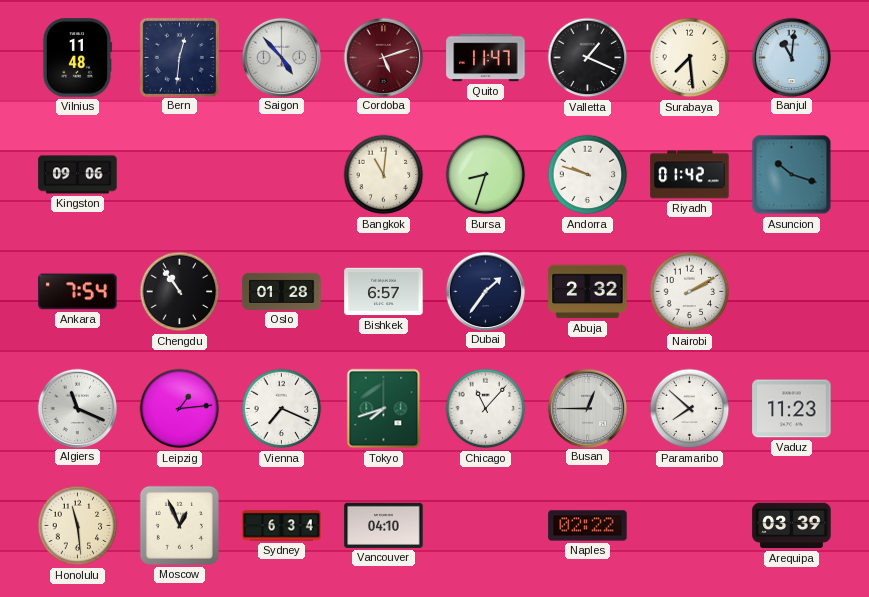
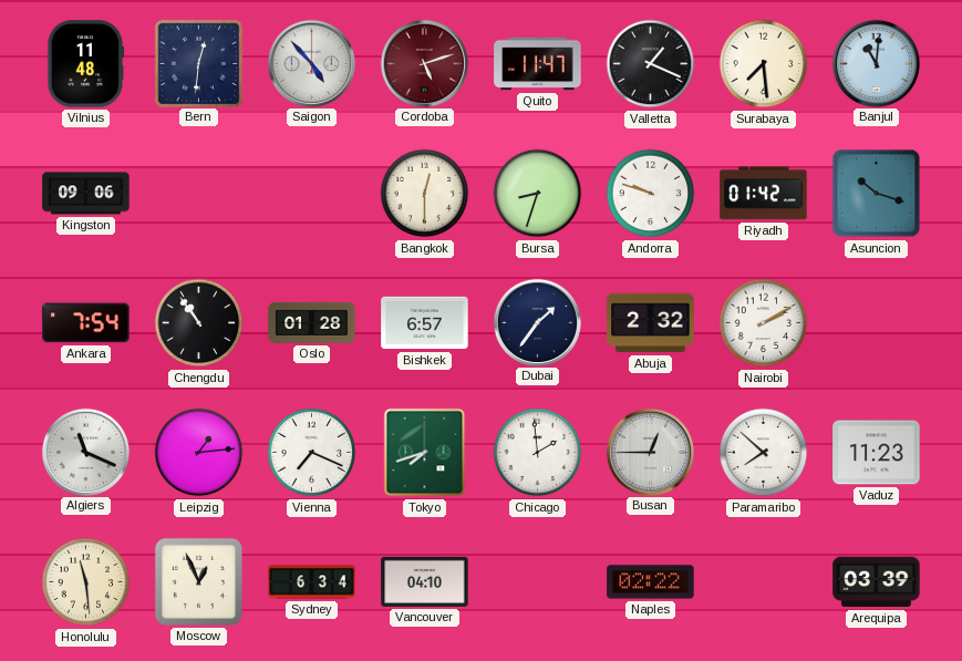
Bangkok: 11:01 -> 12:30
Chicago: 11:07 -> 1:59
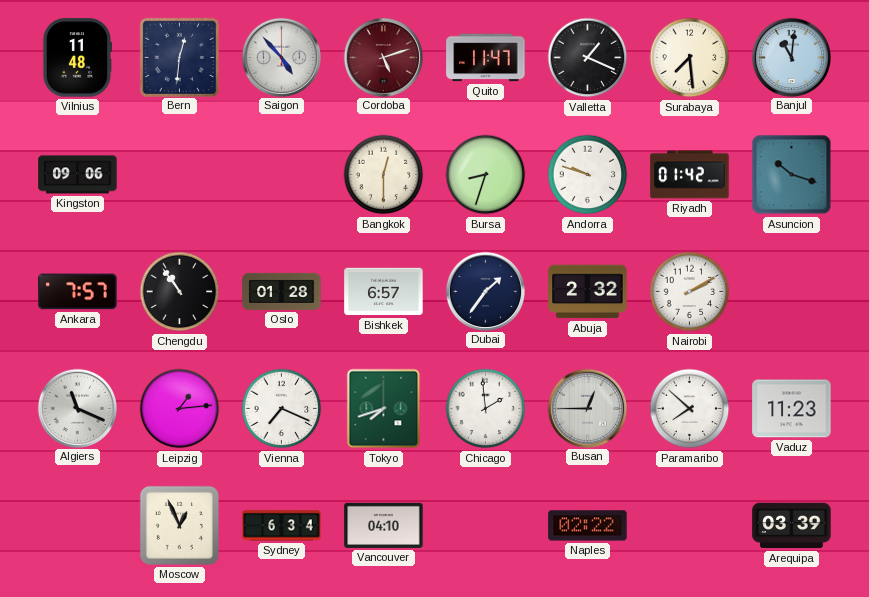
Ankara: 7:54 -> 7:57
Honolulu: 11:29 -> none
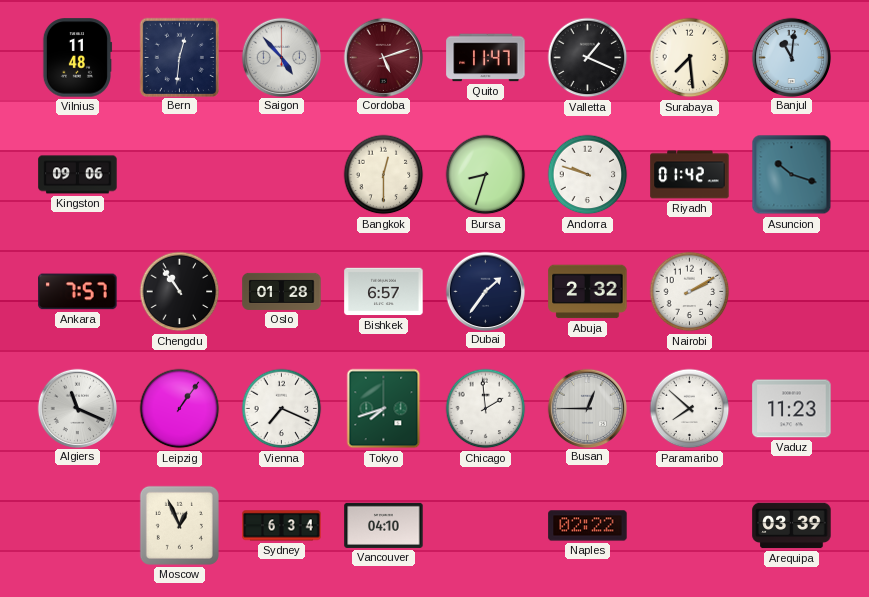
Leipzig: 1:14 -> 1:06
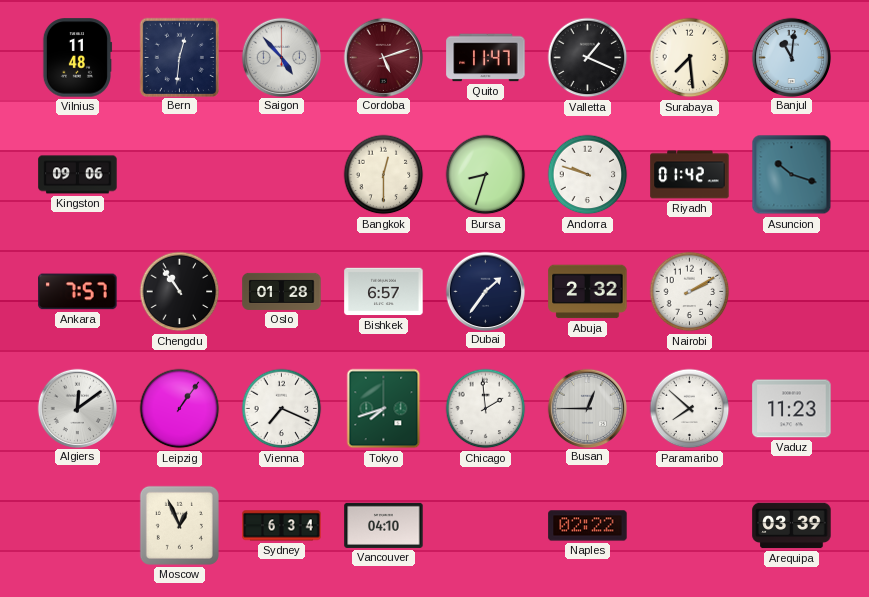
Algiers: 11:19 -> 12:09
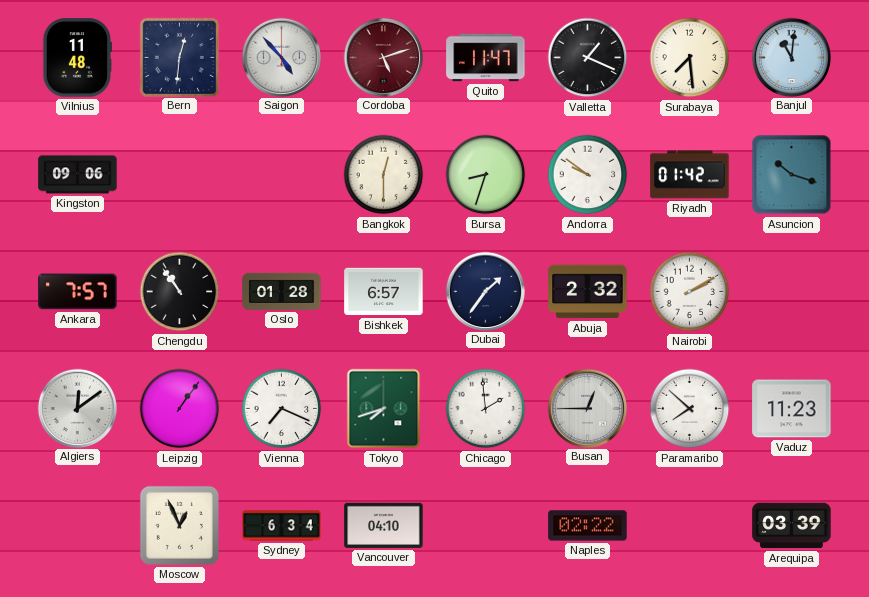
Andorra: 9:48 -> 9:51
